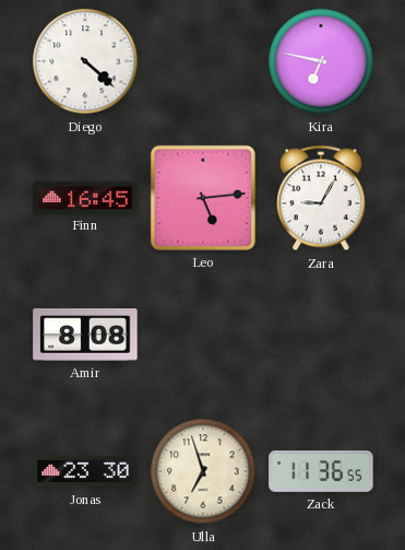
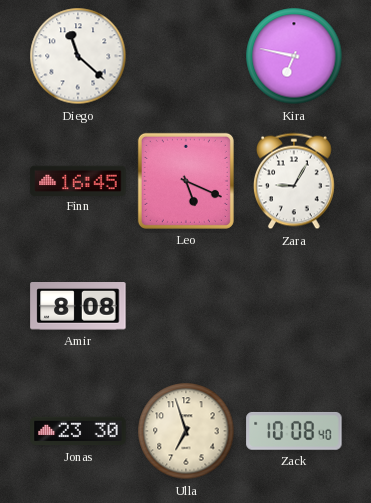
Diego: 4:22 -> 11:22
Leo: 5:14 -> 5:19
Zack: 11:36 -> 10:08
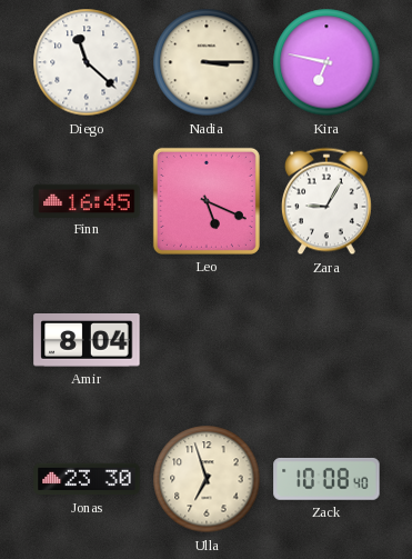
Nadia: none -> 3:15
Amir: 8:08 -> 8:04
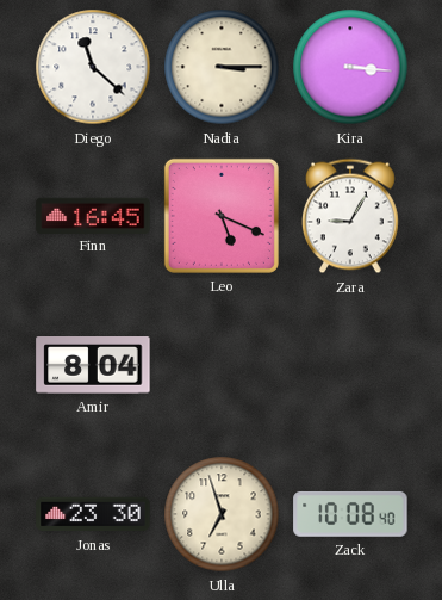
Kira: 6:47 -> 3:16
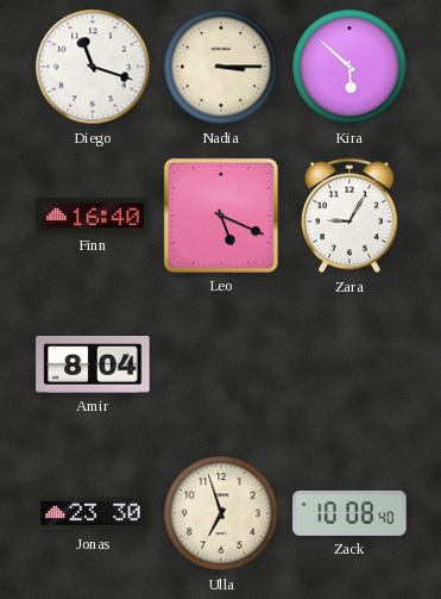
Diego: 11:22 -> 11:18
Kira: 3:16 -> 5:52
Finn: 16:45 -> 16:40
